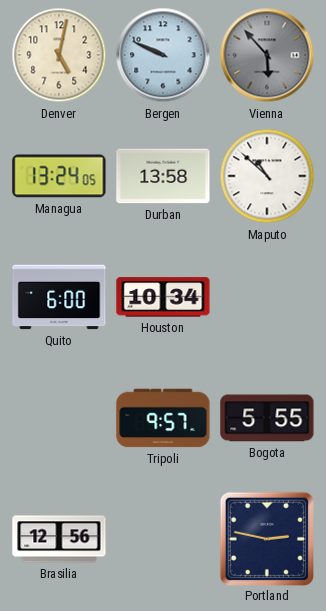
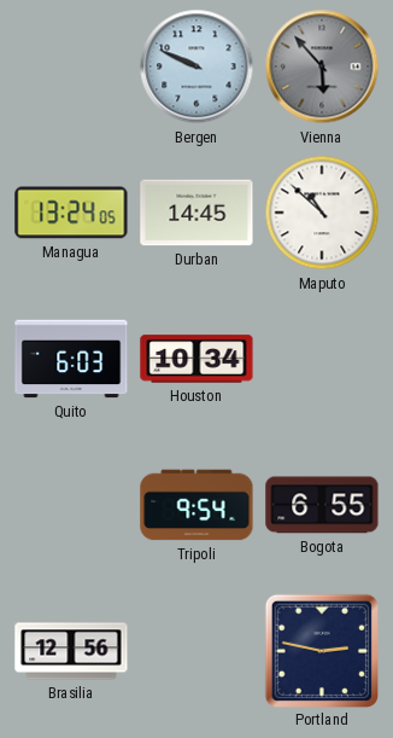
Denver: 5:02 -> none
Durban: 13:58 -> 14:45
Quito: 6:00 -> 6:03
Tripoli: 9:57 -> 9:54
Bogota: 5:55 -> 6:55
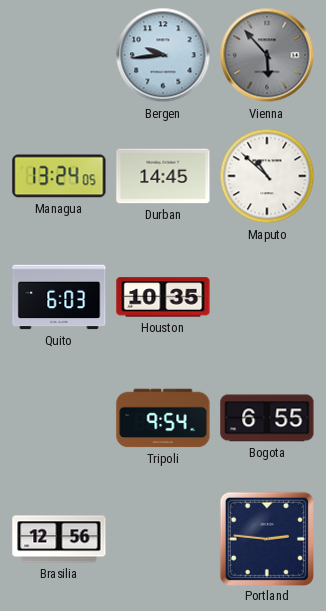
Bergen: 9:49 -> 9:44
Houston: 10:34 -> 10:35
Portland: 2:47 -> 2:46
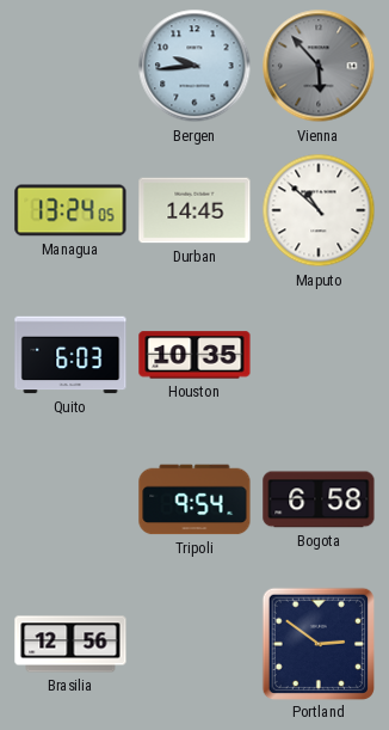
Bogota: 6:55 -> 6:58
Portland: 2:46 -> 2:51
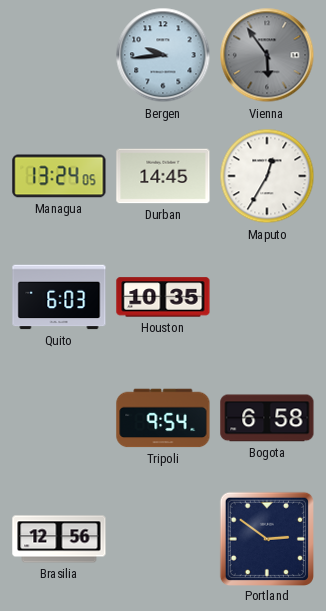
Vienna: 5:53 -> 5:54
Maputo: 10:52 -> 12:35
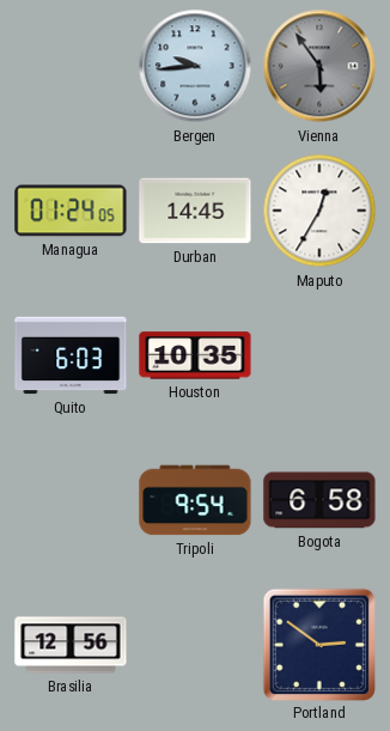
Managua: 13:24 -> 01:24
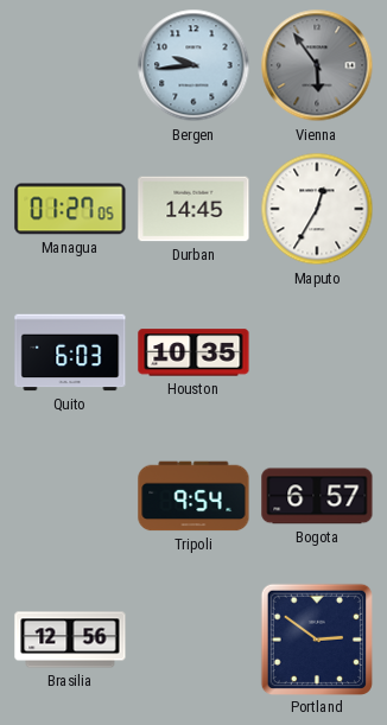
Managua: 01:24 -> 01:27
Bogota: 6:58 -> 6:57
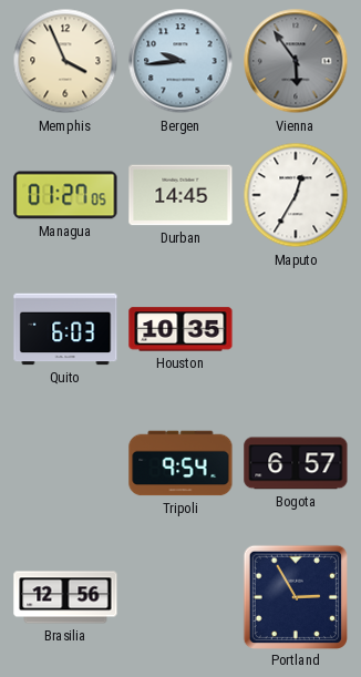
Memphis: none -> 3:56
Portland: 2:51 -> 2:55
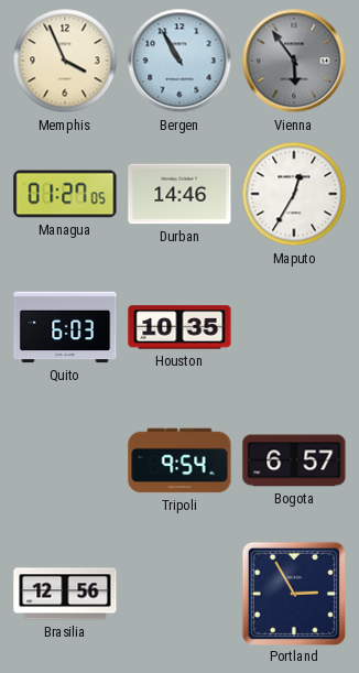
Bergen: 9:44 -> 10:55
Durban: 14:45 -> 14:46
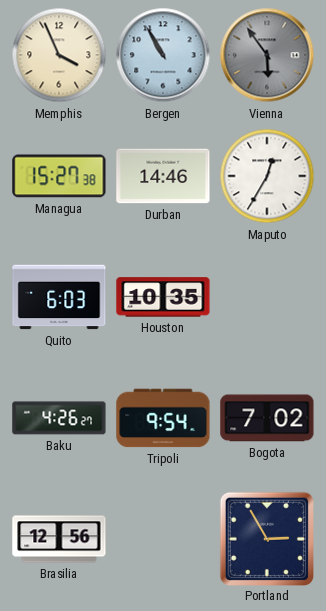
Managua: 01:27 -> 15:27
Baku: none -> 4:26
Bogota: 6:57 -> 7:02
